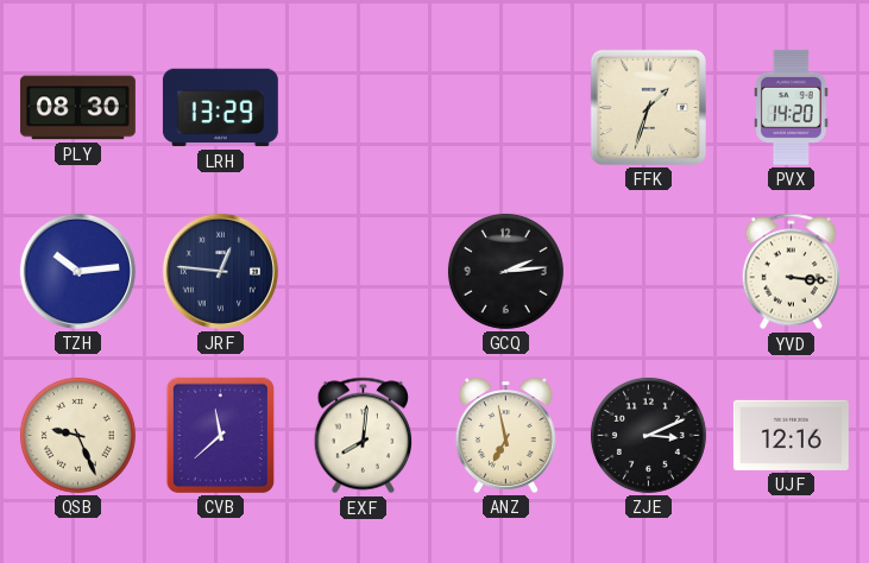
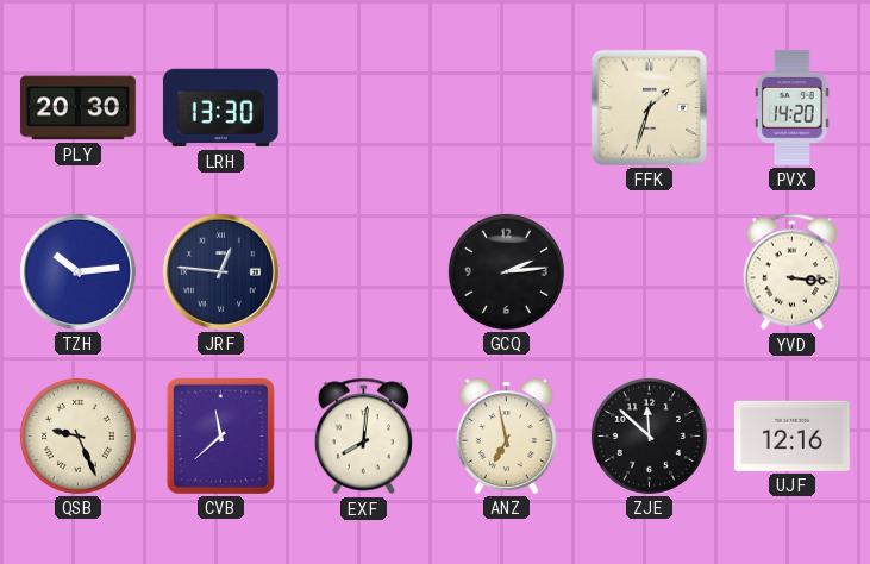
PLY: 08:30 -> 20:30
LRH: 13:29 -> 13:30
ZJE: 3:11 -> 11:52
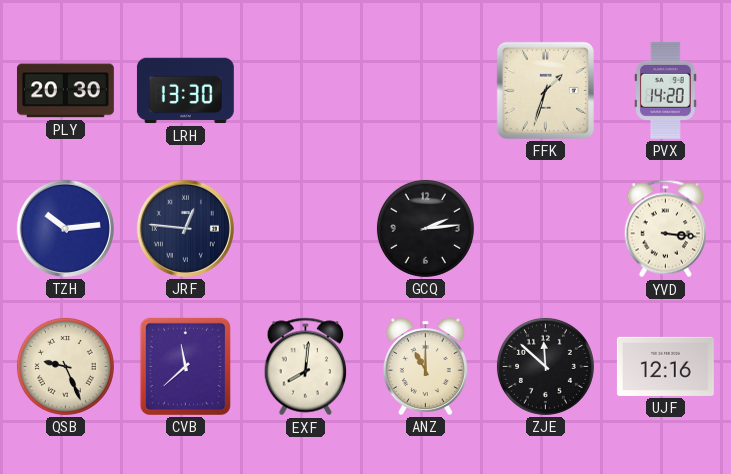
ANZ: 6:58 -> 11:00
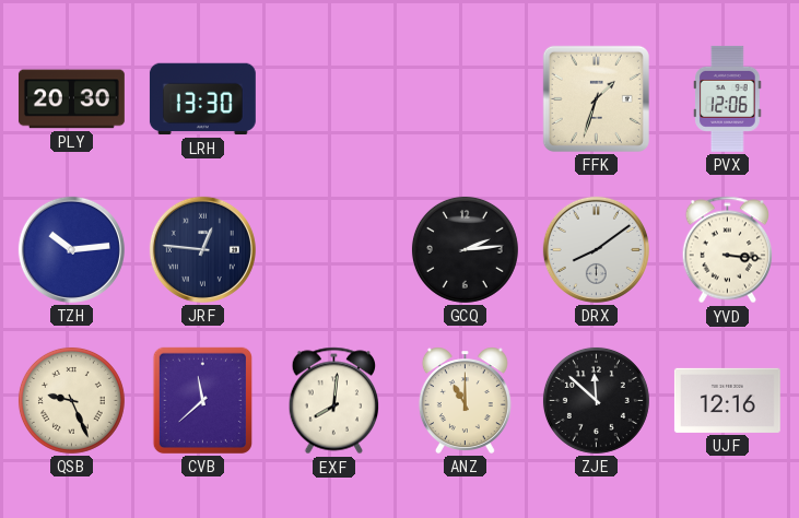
PVX: 14:20 -> 12:06
DRX: none -> 8:09
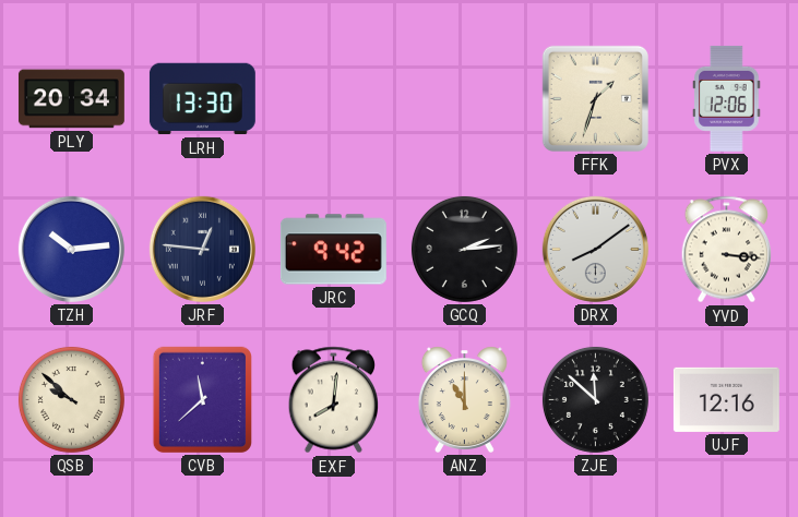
PLY: 20:30 -> 20:34
JRC: none -> 9:42
QSB: 9:26 -> 9:52
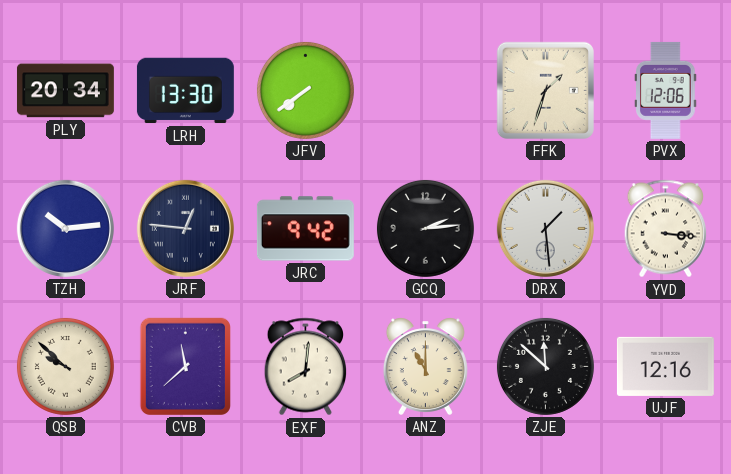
JFV: none -> 7:39
DRX: 8:09 -> 1:29
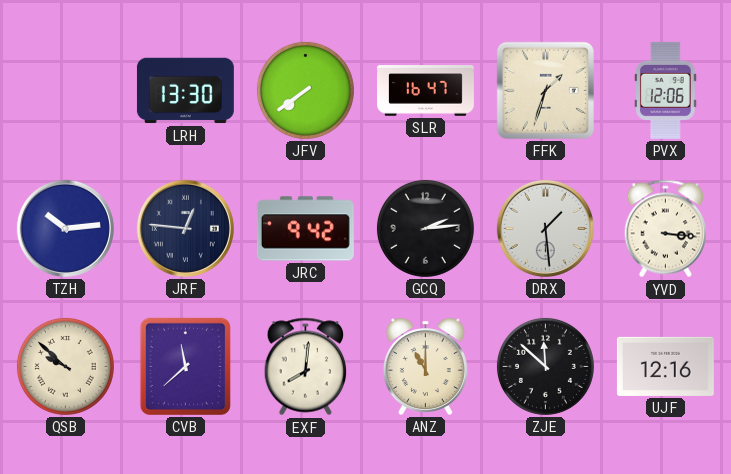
PLY: 20:34 -> none
SLR: none -> 16:47
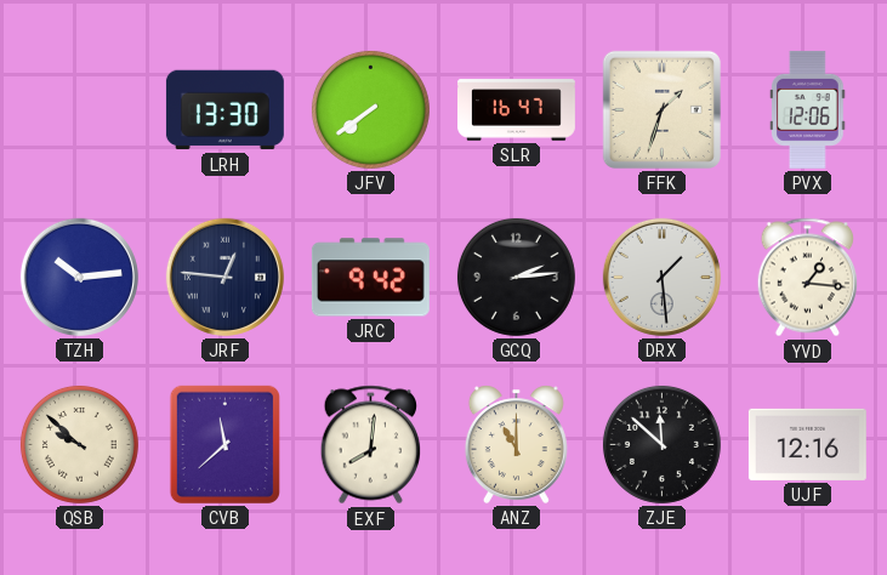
YVD: 3:16 -> 1:16
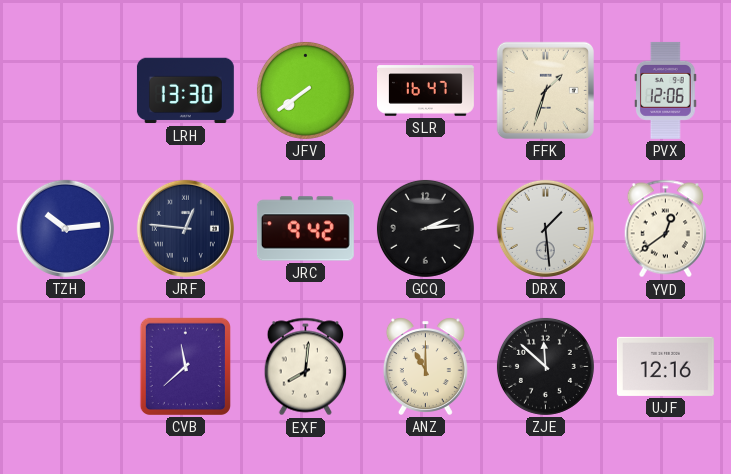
YVD: 1:16 -> 12:39
QSB: 9:52 -> none
